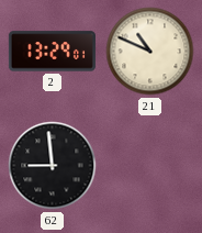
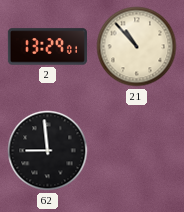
21: 10:49 -> 10:53
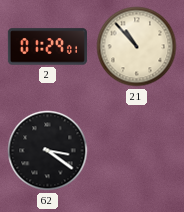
2: 13:29 -> 01:29
62: 8:59 -> 3:21
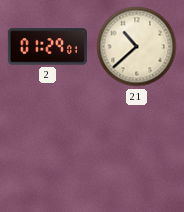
21: 10:53 -> 10:38
62: 3:21 -> none
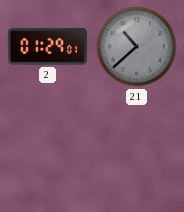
21 dial: cream -> grey
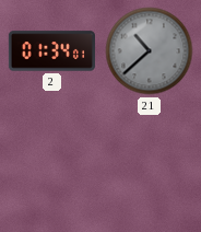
2: 01:29 -> 01:34
